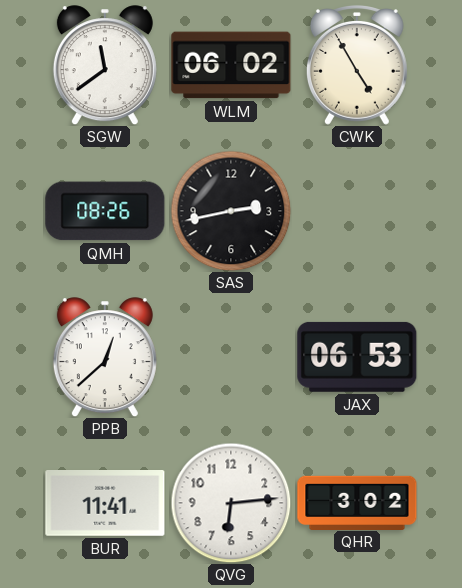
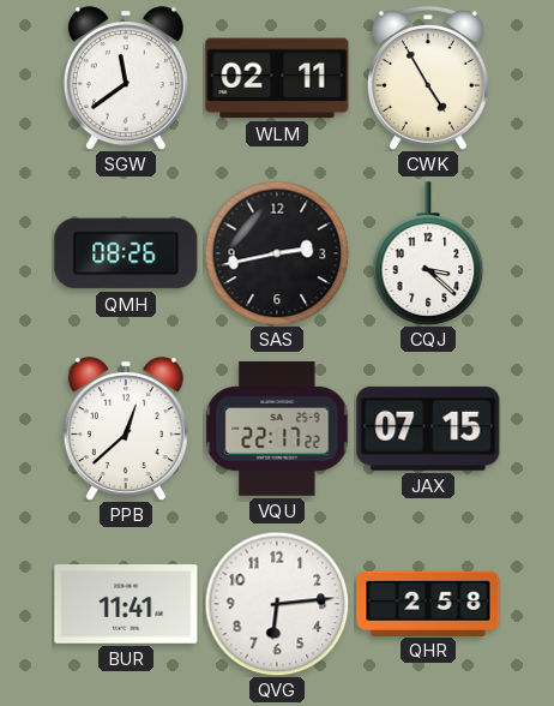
WLM: 06:02 -> 02:11
CQJ: none -> 3:22
VQU: none -> 22:17
JAX: 06:53 -> 07:15
QHR: 3:02 -> 2:58
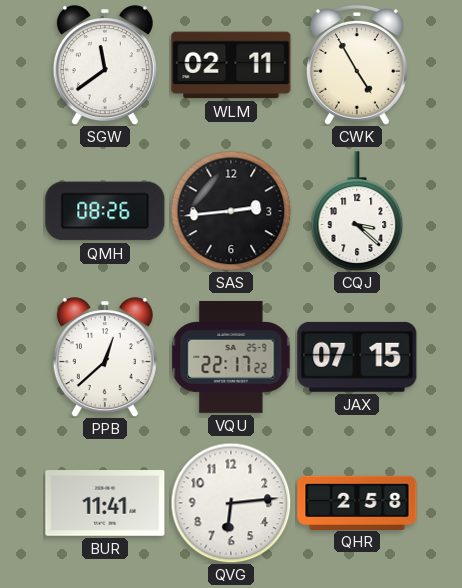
SAS: 2:43 -> 2:44
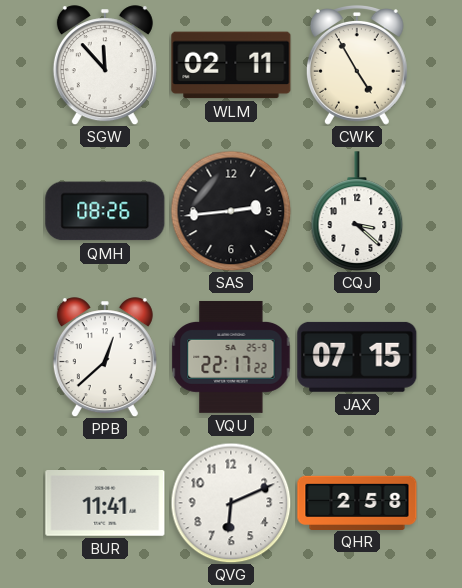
SGW: 11:39 -> 11:53
QVG: 6:14 -> 6:11
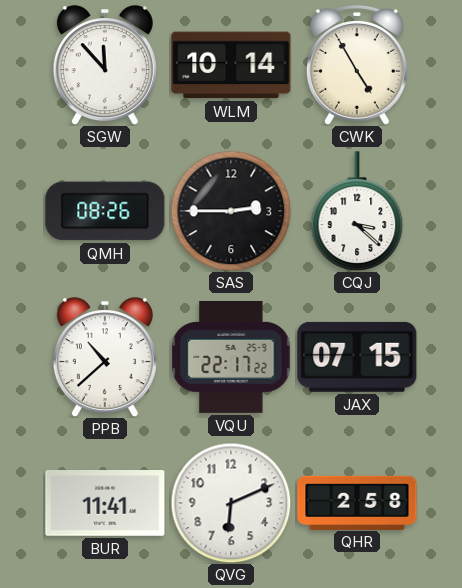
WLM: 02:11 -> 10:14
SAS: 2:44 -> 2:45
PPB: 12:38 -> 10:38
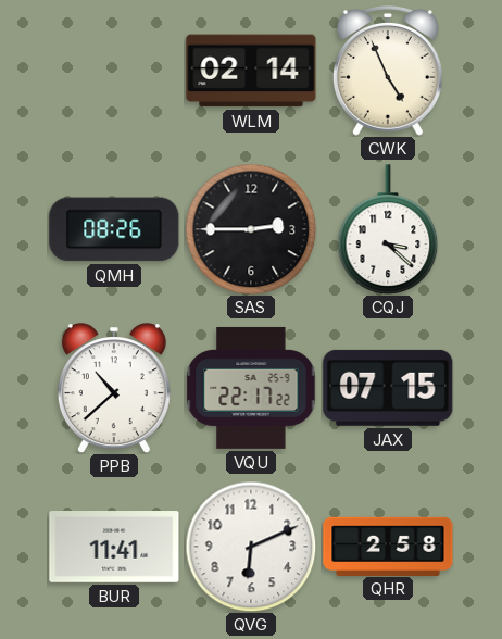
SGW: 11:53 -> none
WLM: 10:14 -> 02:14
CWK: 4:55 -> 4:56
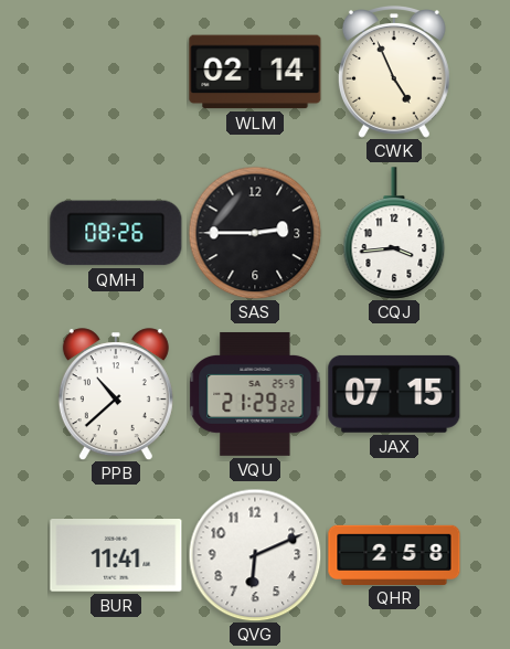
CQJ: 3:22 -> 3:44
VQU: 22:17 -> 21:29
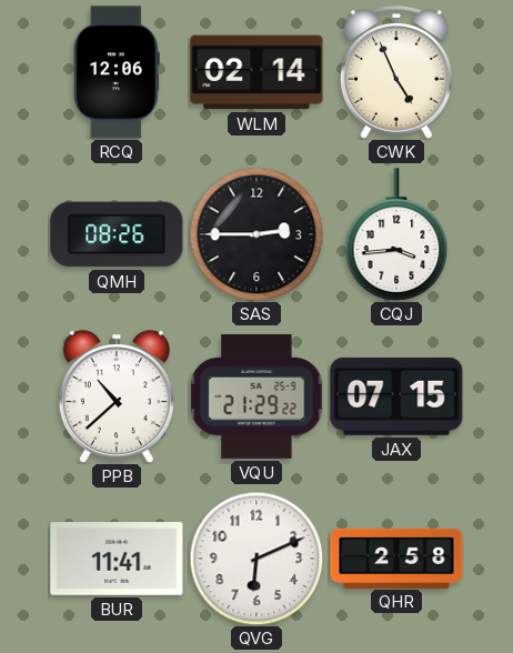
RCQ: none -> 12:06
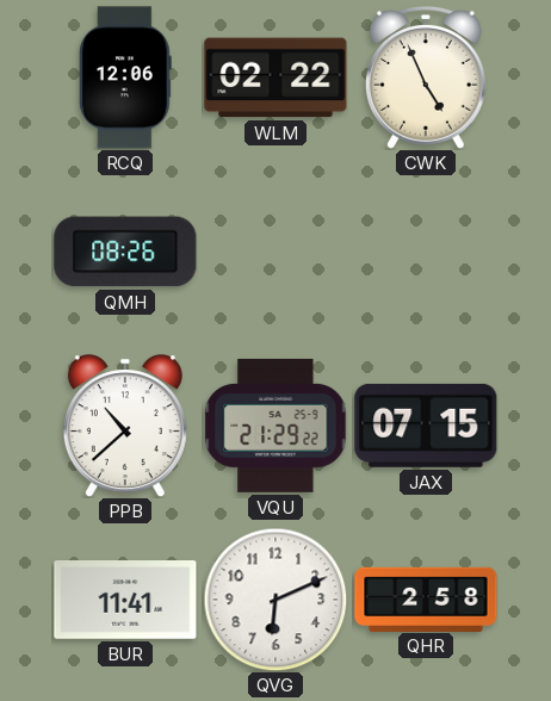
WLM: 02:14 -> 02:22
SAS: 2:45 -> none
CQJ: 3:44 -> none
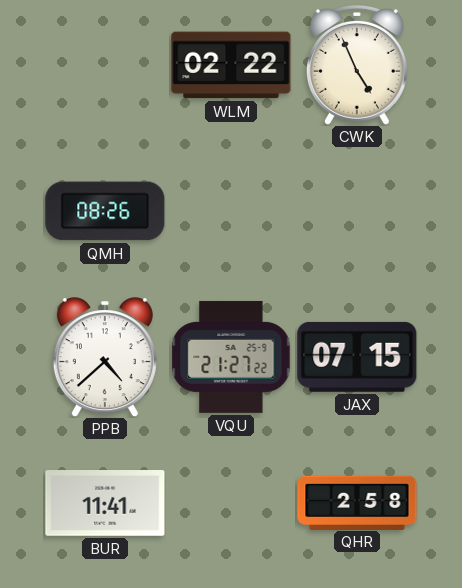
RCQ: 12:06 -> none
PPB: 10:38 -> 4:38
VQU: 21:29 -> 21:27
QVG: 6:11 -> none
